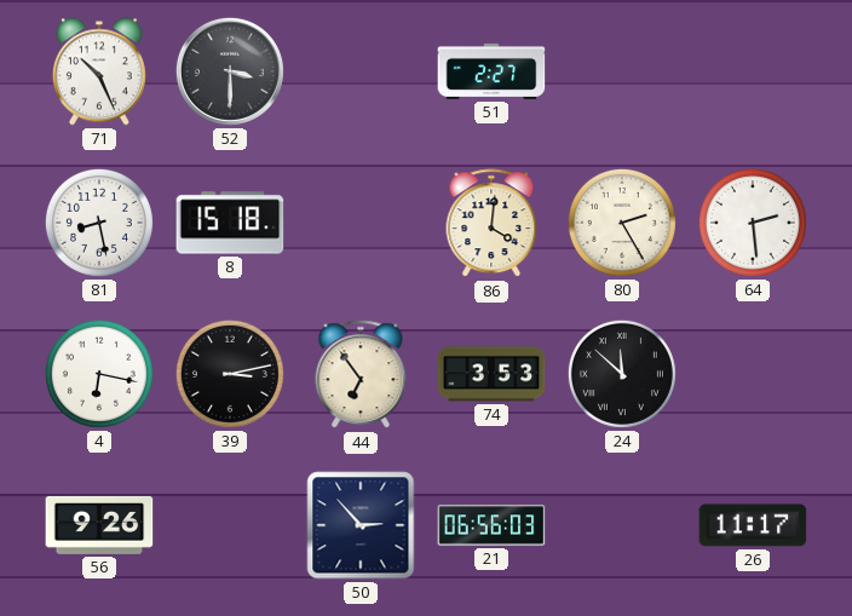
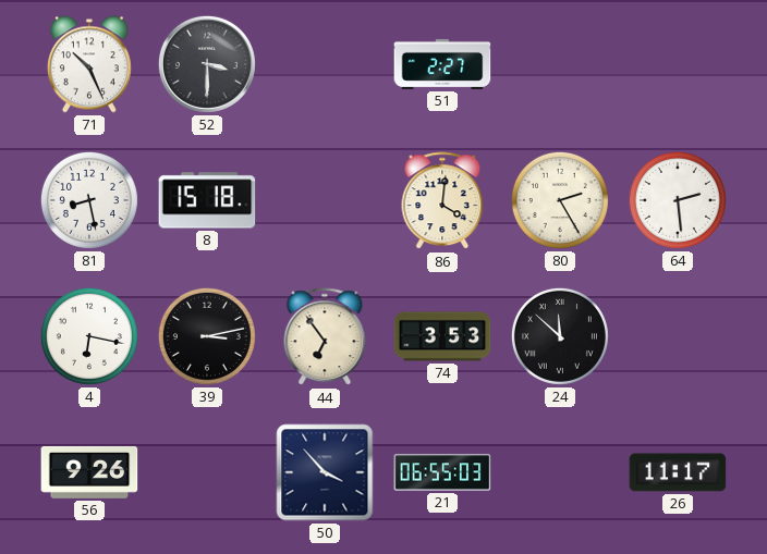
50: 2:53 -> 3:53
21: 06:56 -> 06:55
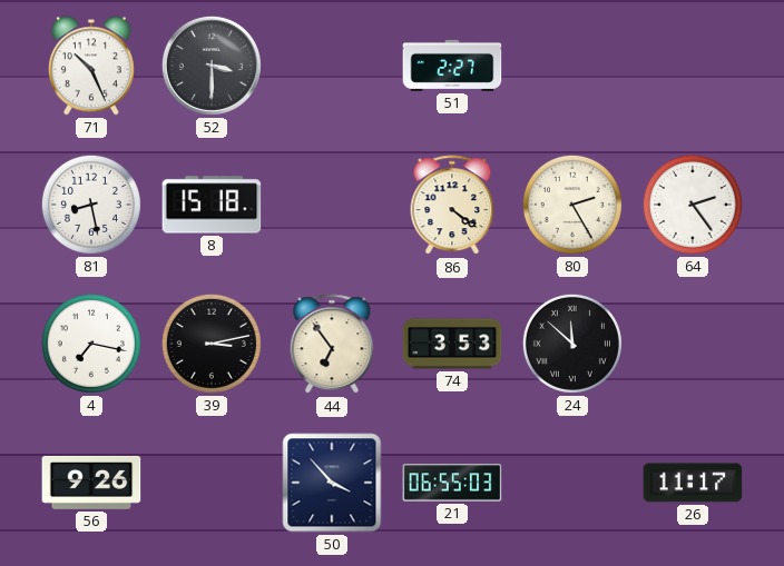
86: 4:01 -> 4:21
64: 2:29 -> 2:24
4: 6:17 -> 7:17
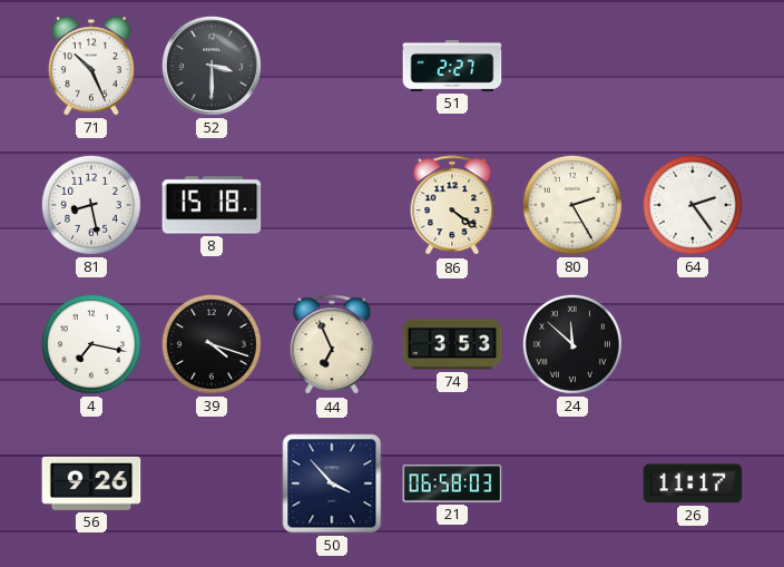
39: 3:13 -> 4:18
44: 6:54 -> 6:56
21: 06:55 -> 06:58
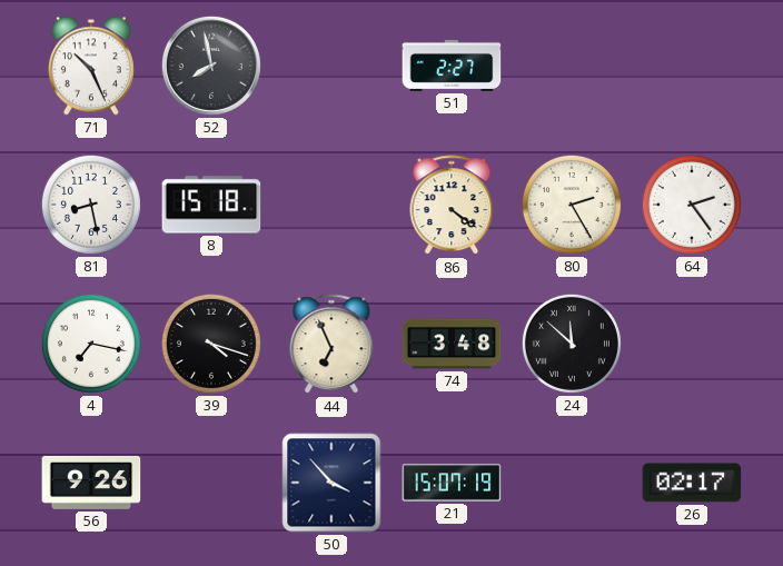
52: 3:30 -> 7:58
74: 3:53 -> 3:48
21: 06:58 -> 15:07
26: 11:17 -> 02:17
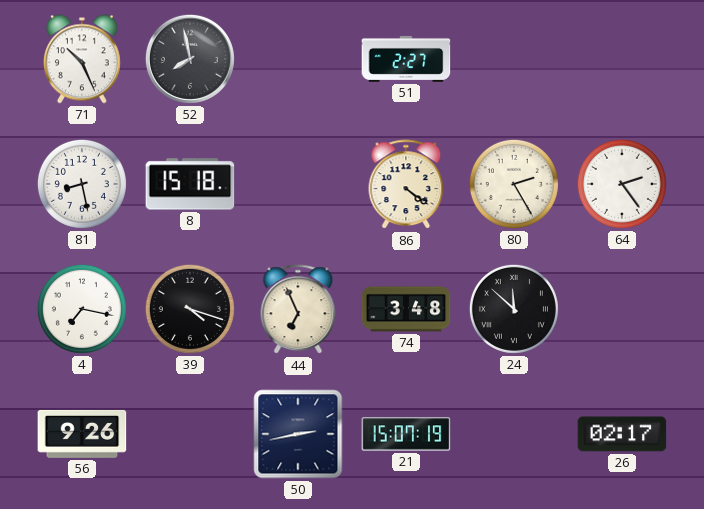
50: 3:53 -> 2:43
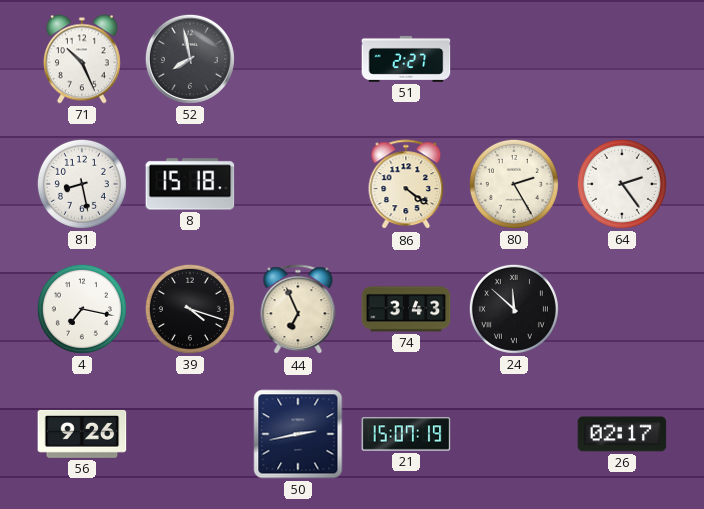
74: 3:48 -> 3:43
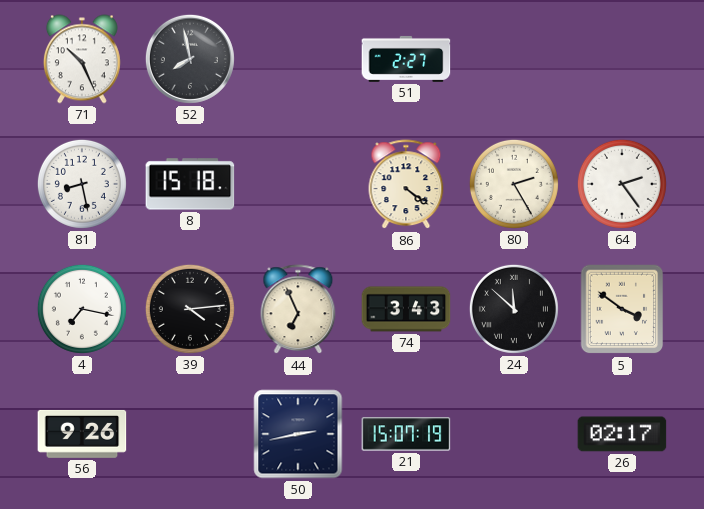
39: 4:18 -> 4:14
5: none -> 3:51
